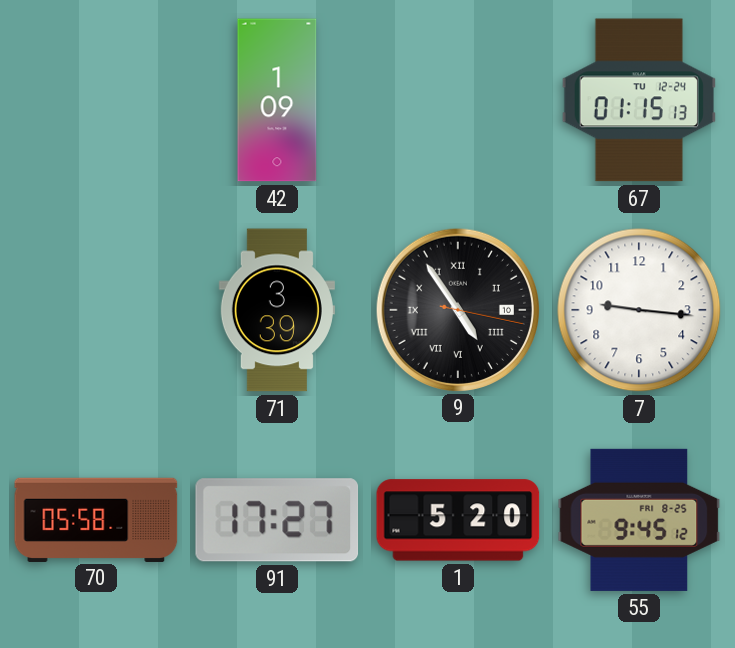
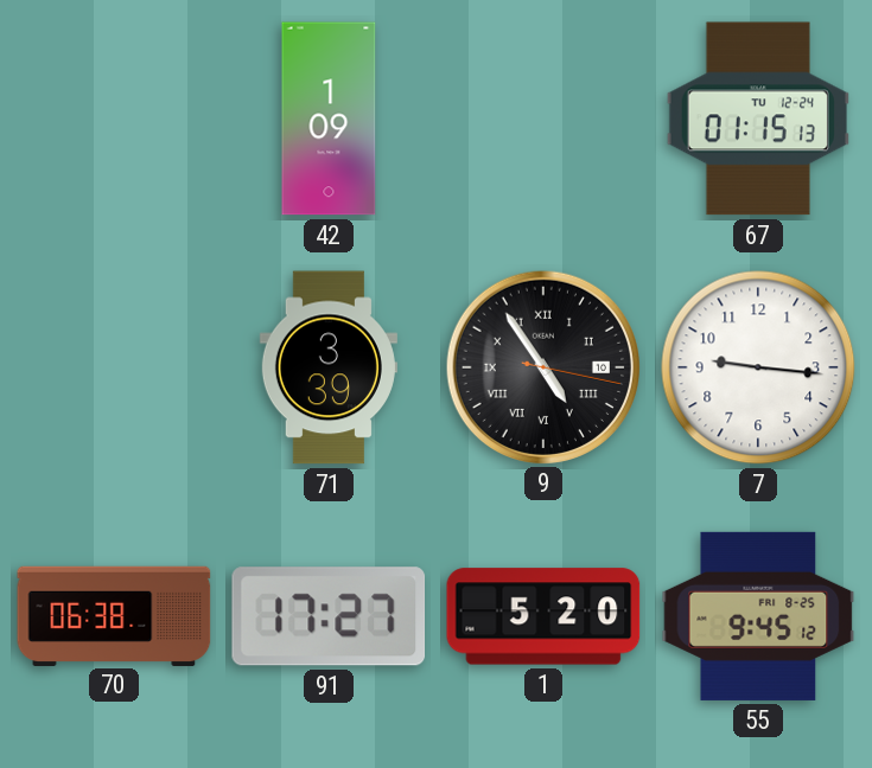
70: 05:58 -> 06:38
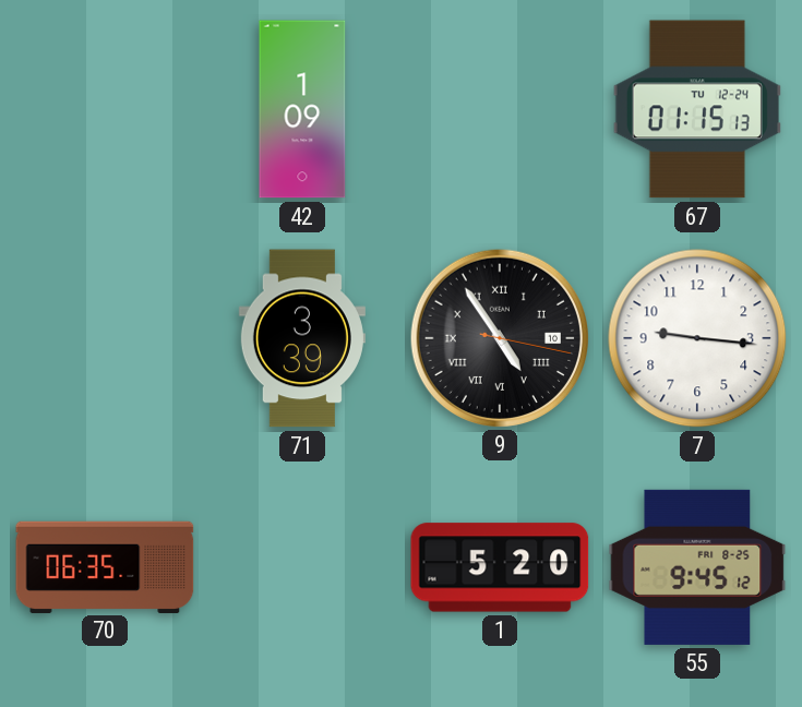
70: 06:38 -> 06:35
91: 17:27 -> none
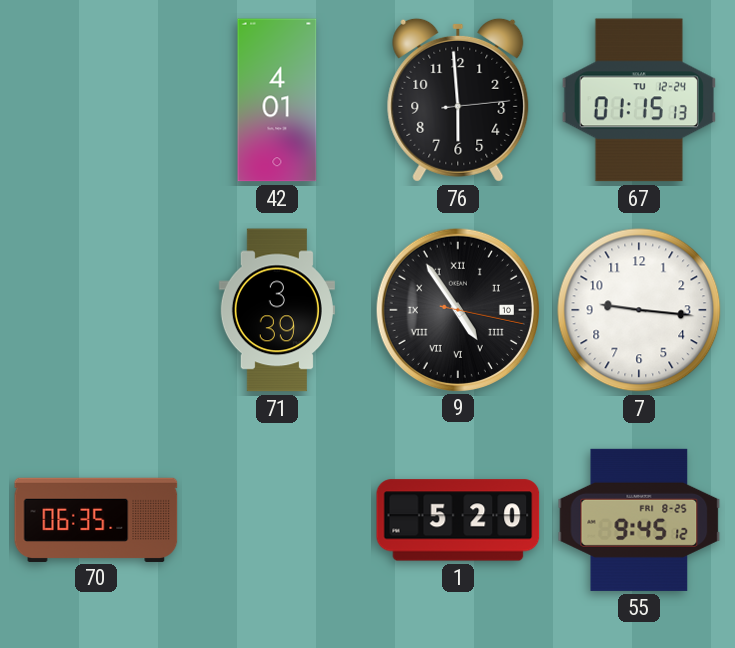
42: 1:09 -> 4:01
76: none -> 5:59
